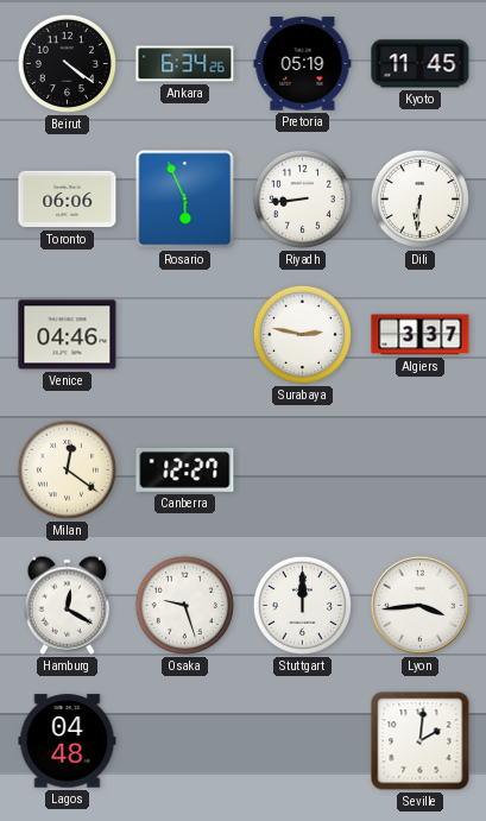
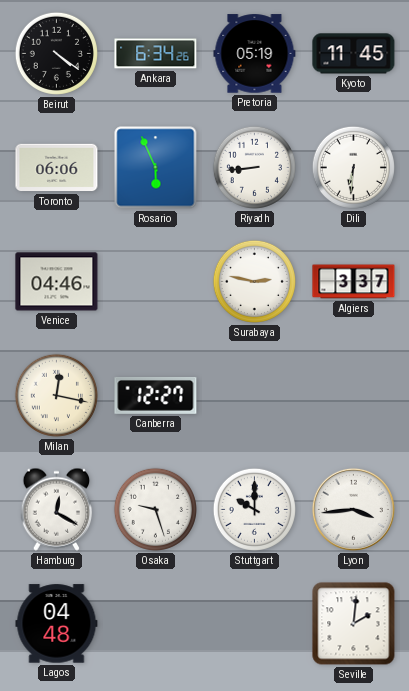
Milan: 12:21 -> 12:17
Stuttgart: 12:00 -> 10:00
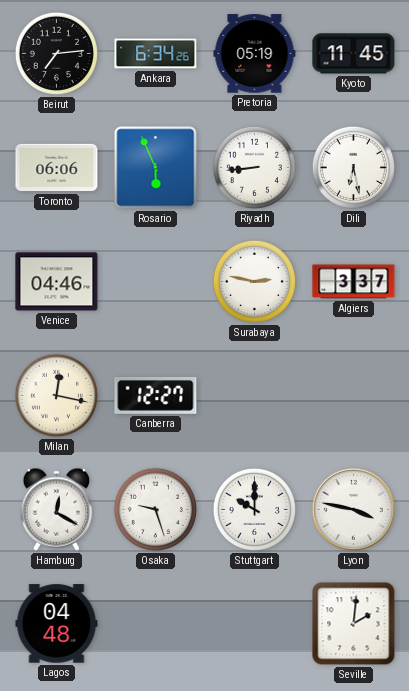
Beirut: 4:21 -> 7:14
Dili: 6:31 -> 6:28
Lyon: 3:44 -> 3:47
